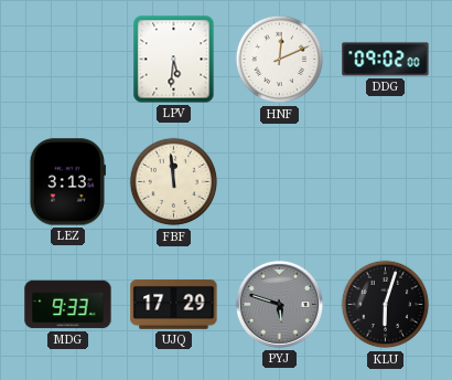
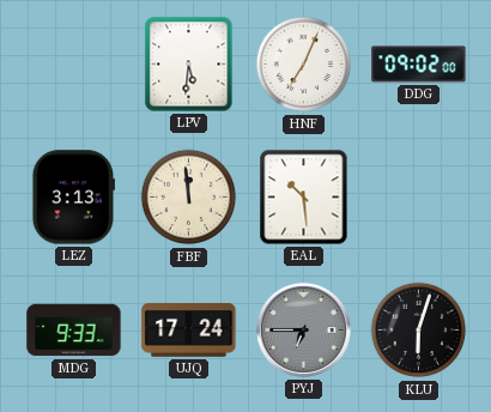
HNF: 12:11 -> 7:04
EAL: none -> 10:29
UJQ: 17:29 -> 17:24
PYJ: 5:48 -> 6:45
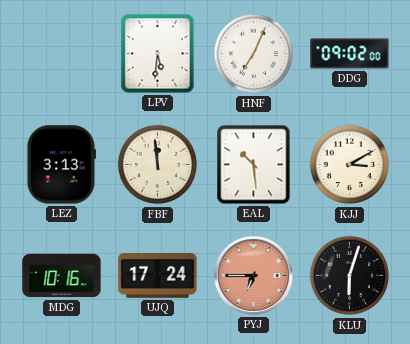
KJJ: none -> 3:10
MDG: 9:33 -> 10:16
PYJ dial: grey -> salmon
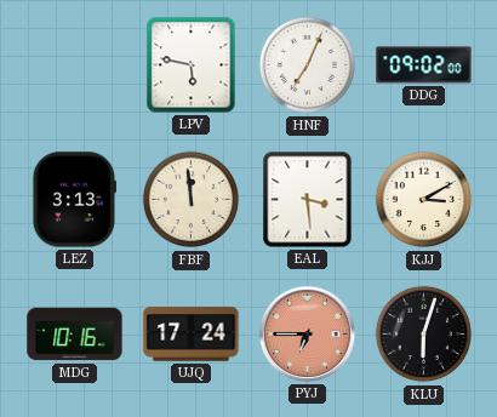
LPV: 5:31 -> 5:47
EAL: 10:29 -> 3:29
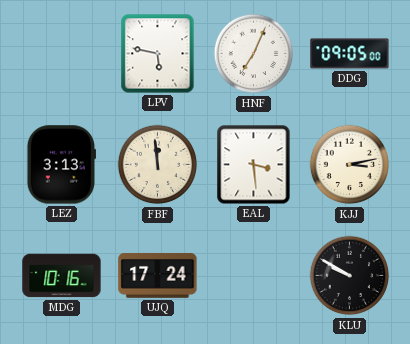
DDG: 09:02 -> 09:05
KJJ: 3:10 -> 3:13
PYJ: 6:45 -> none
KLU: 6:03 -> 9:50
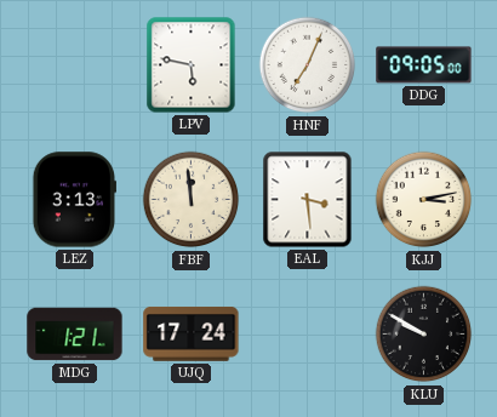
MDG: 10:16 -> 1:21
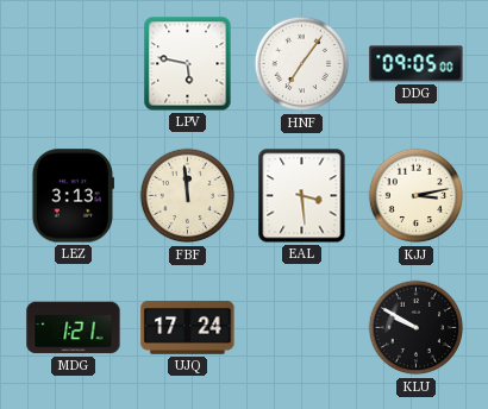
HNF: 7:04 -> 7:06
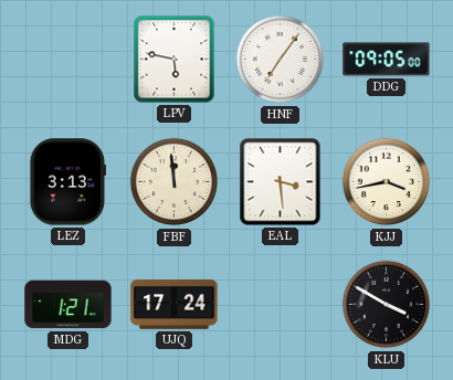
KJJ: 3:13 -> 3:43
KLU: 9:50 -> 3:50
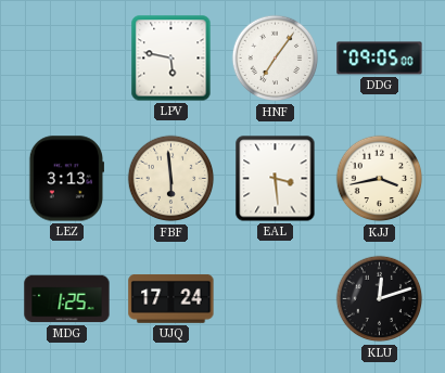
FBF: 11:59 -> 5:59
MDG: 1:21 -> 1:25
KLU: 3:50 -> 12:12
